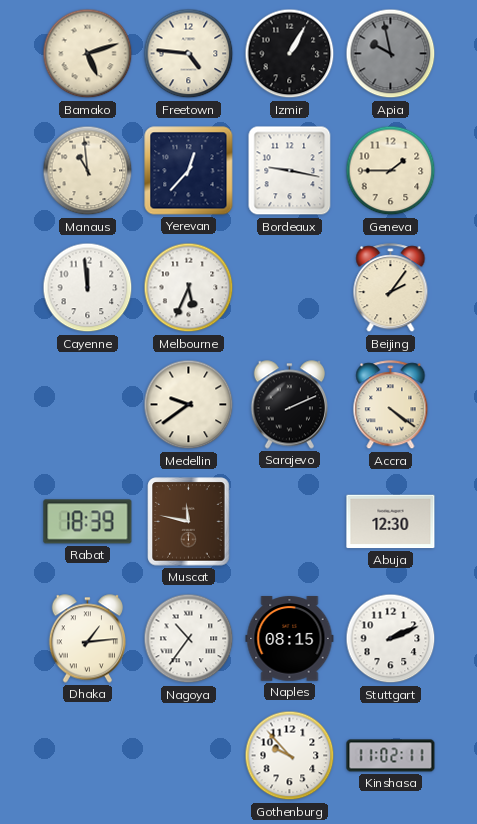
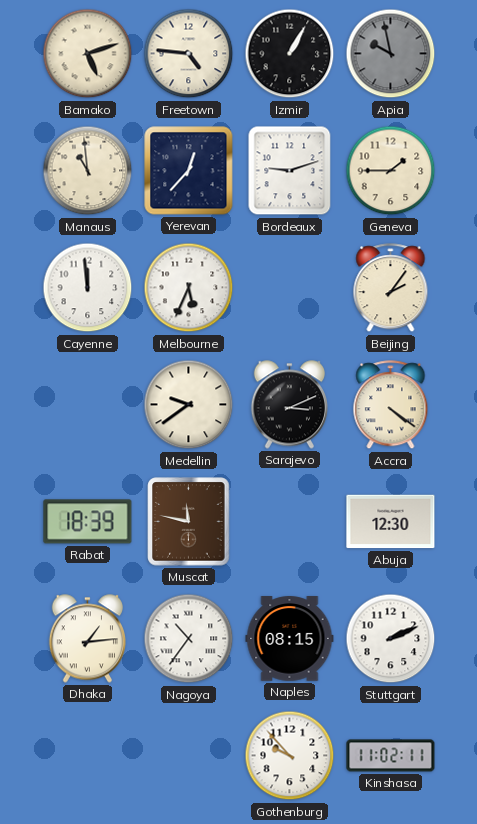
Bordeaux: 9:17 -> 9:12
Sarajevo: 2:11 -> 3:11
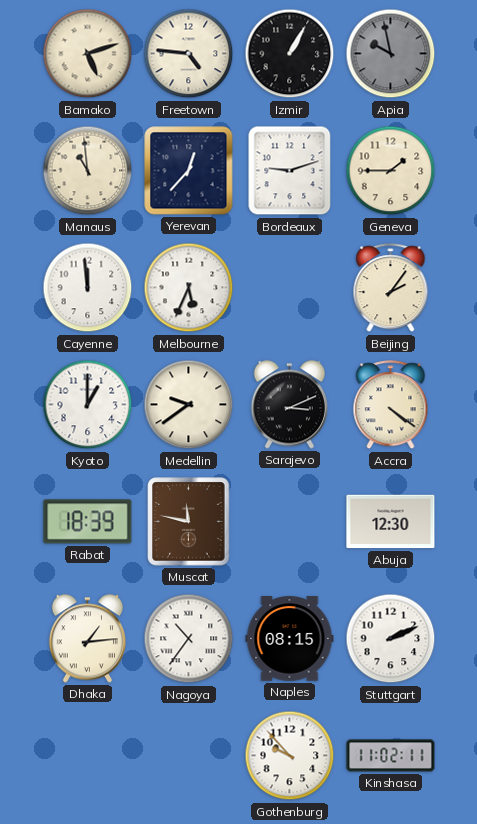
Kyoto: none -> 1:00
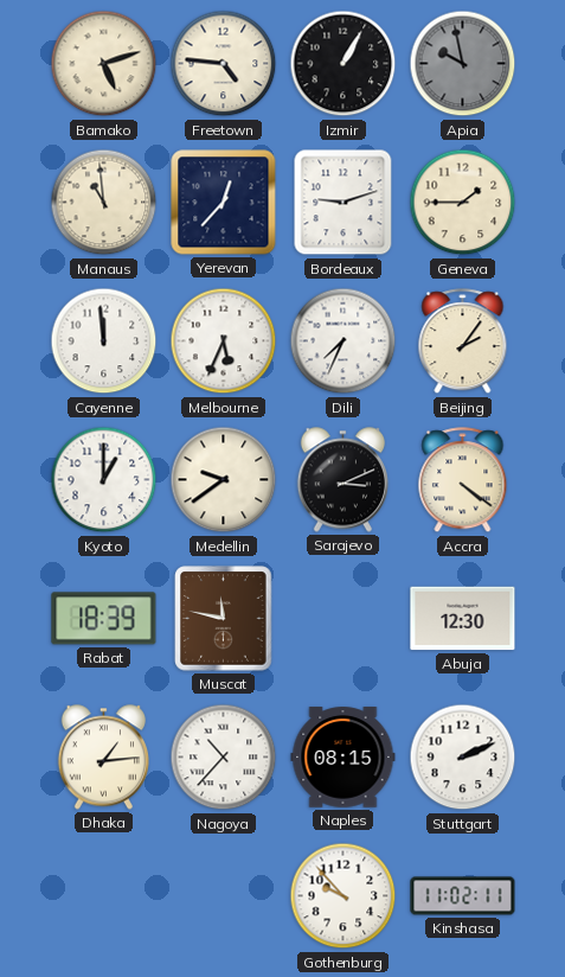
Dili: none -> 7:34
Nagoya: 10:36 -> 10:37
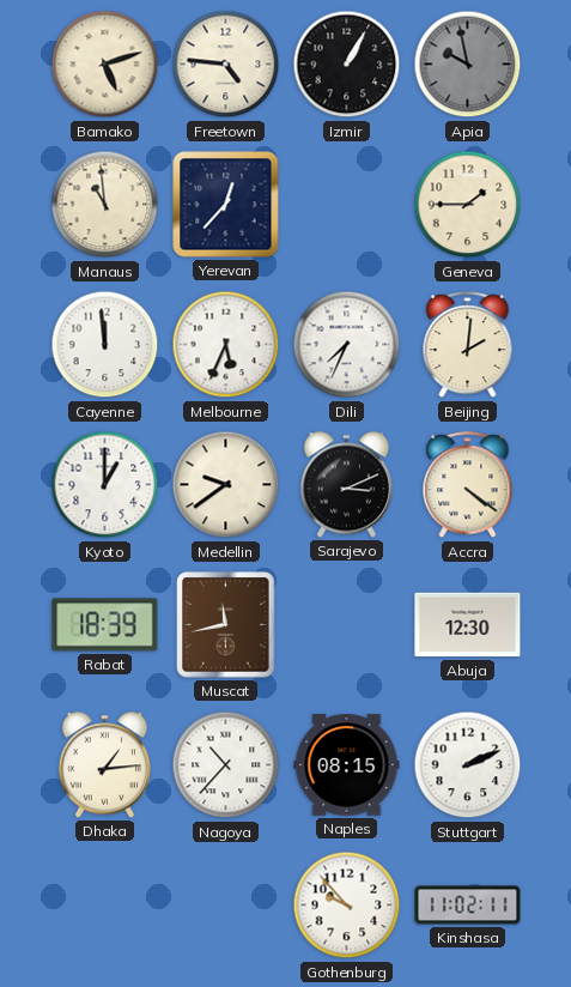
Bordeaux: 9:12 -> none
Beijing: 2:06 -> 2:01
Muscat: 11:47 -> 11:43
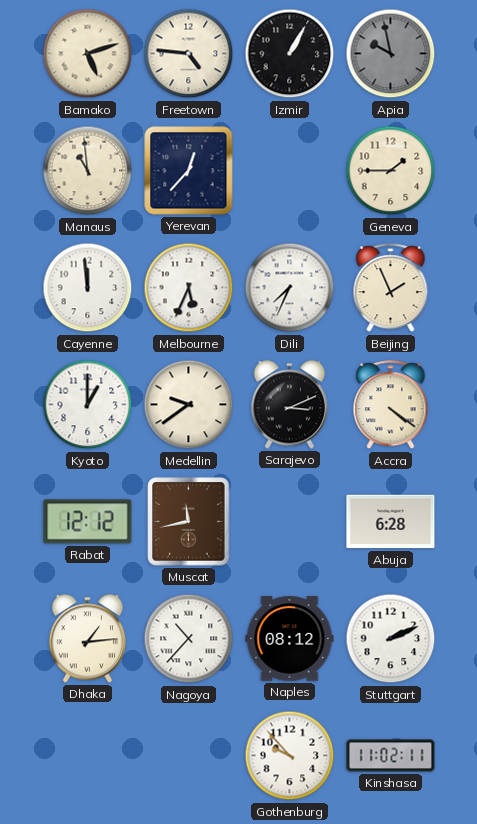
Beijing: 2:01 -> 1:56
Rabat: 18:39 -> 12:12
Abuja: 12:30 -> 6:28
Naples: 08:15 -> 08:12
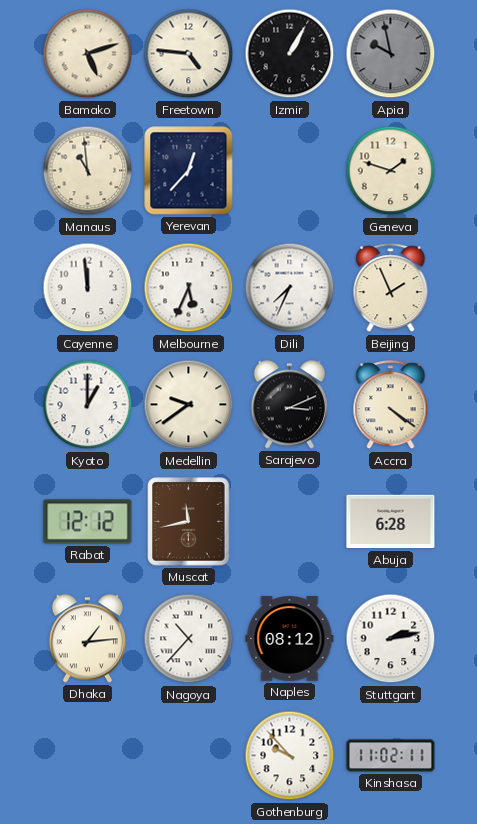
Geneva: 1:45 -> 1:48
Stuttgart: 2:11 -> 2:13
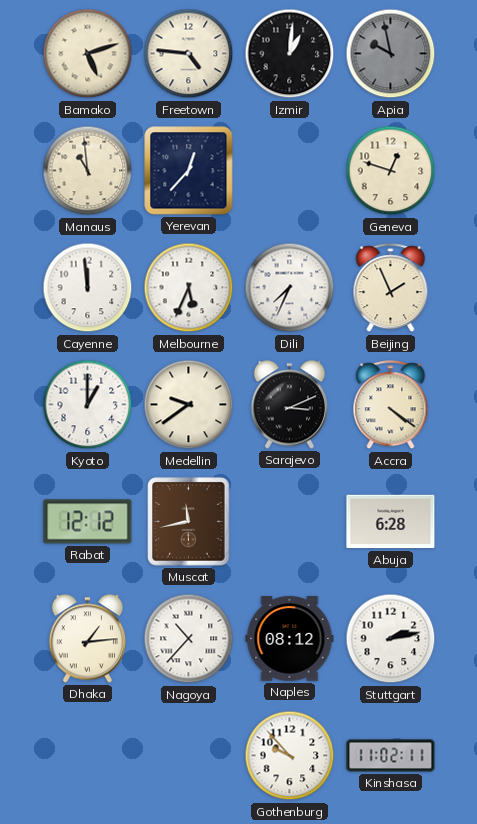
Izmir: 1:05 -> 1:01
Geneva: 1:48 -> 12:48
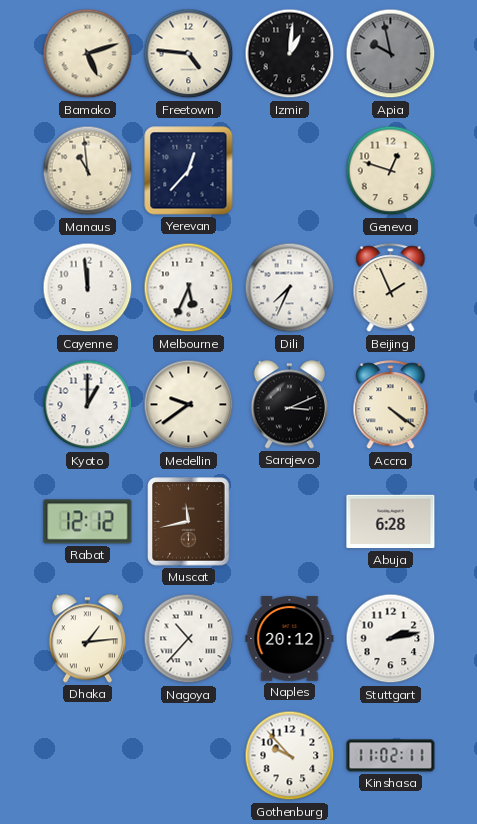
Naples: 08:12 -> 20:12
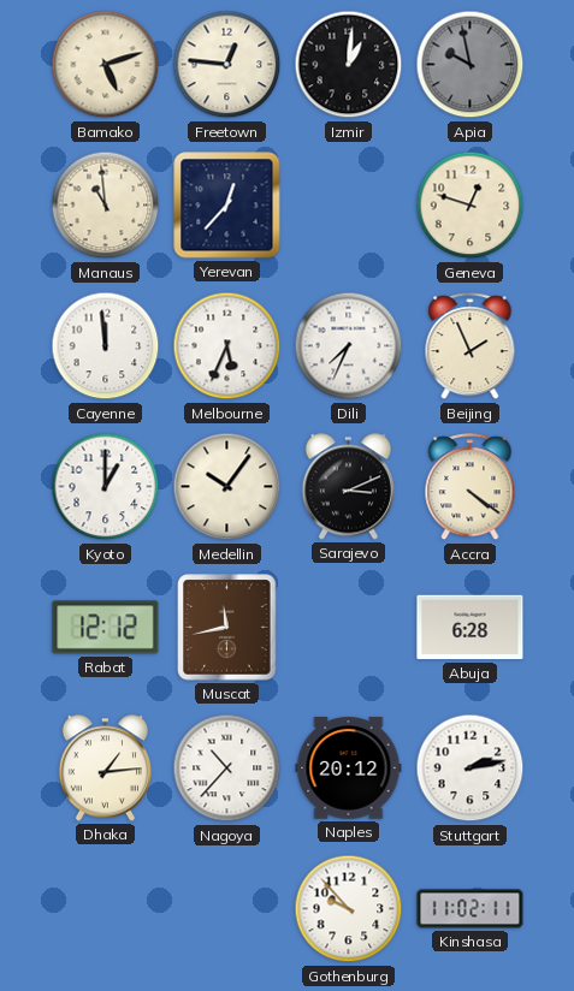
Freetown: 4:46 -> 12:46
Medellin: 9:39 -> 10:06
